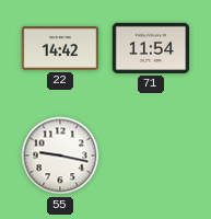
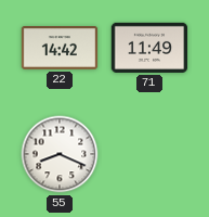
71: 11:54 -> 11:49
55: 9:17 -> 8:19
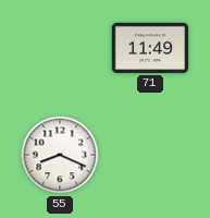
22: 14:42 -> none
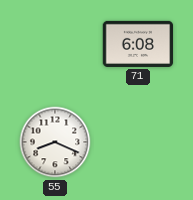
71: 11:49 -> 6:08
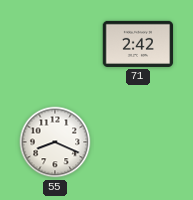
71: 6:08 -> 2:42
